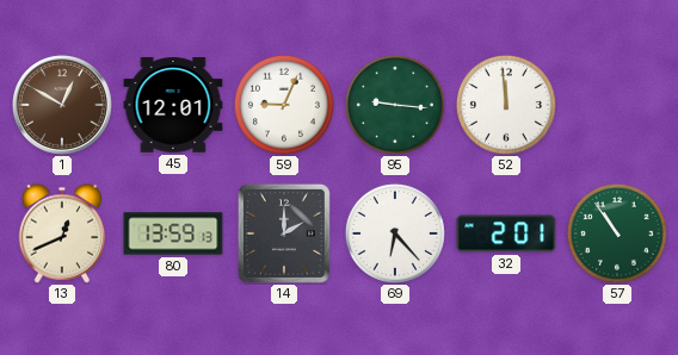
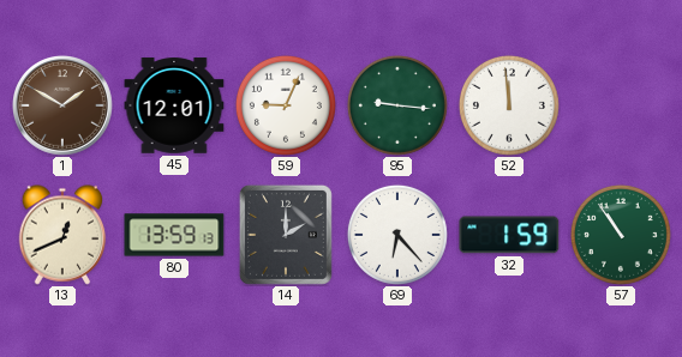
1: 12:50 -> 1:50
32: 2:01 -> 1:59
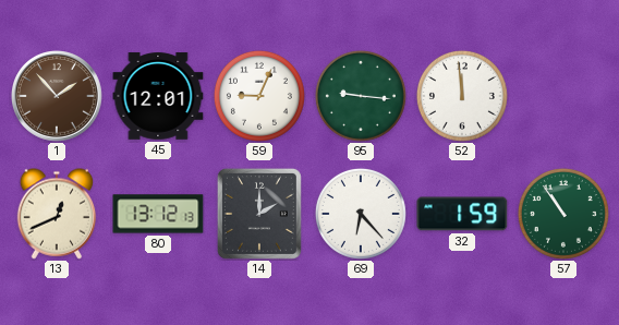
1: 1:50 -> 1:53
80: 13:59 -> 13:12
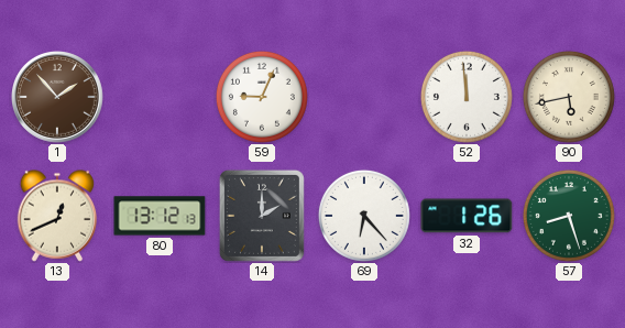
45: 12:01 -> none
95: 9:16 -> none
90: none -> 5:43
32: 1:59 -> 1:26
57: 10:54 -> 8:27
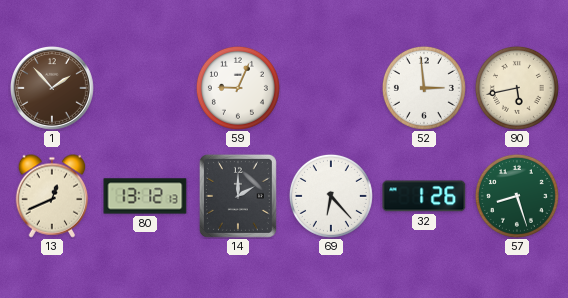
52: 11:59 -> 2:59
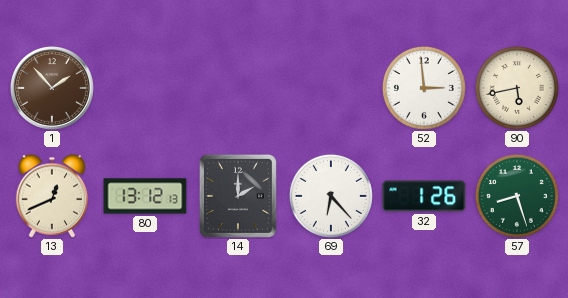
59: 9:04 -> none
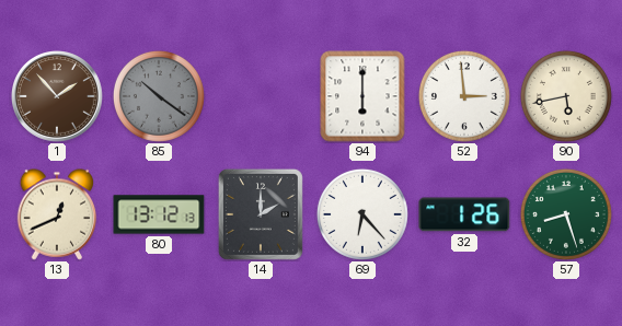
85: none -> 10:21
94: none -> 6:00
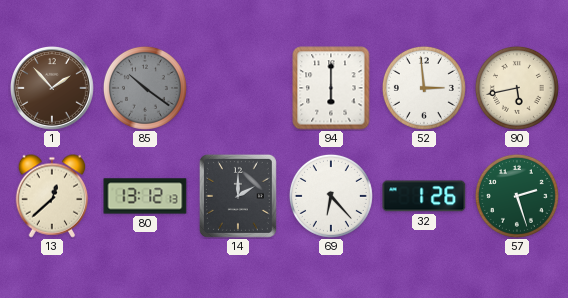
13: 12:41 -> 12:38
57: 8:27 -> 2:27
